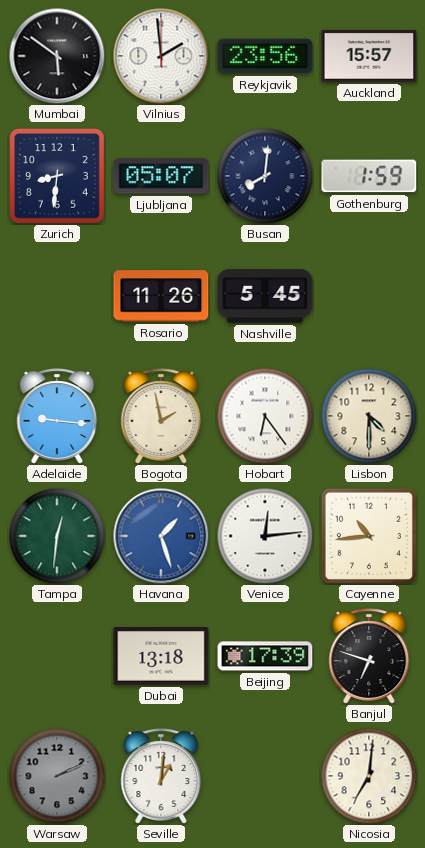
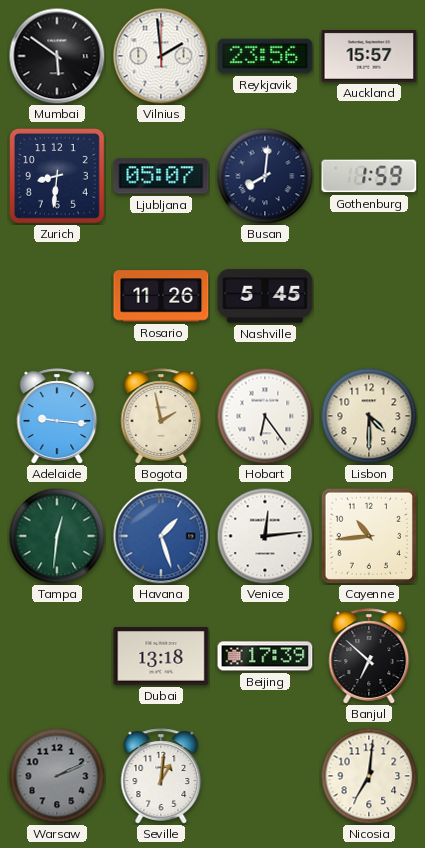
Banjul: 6:48 -> 6:52
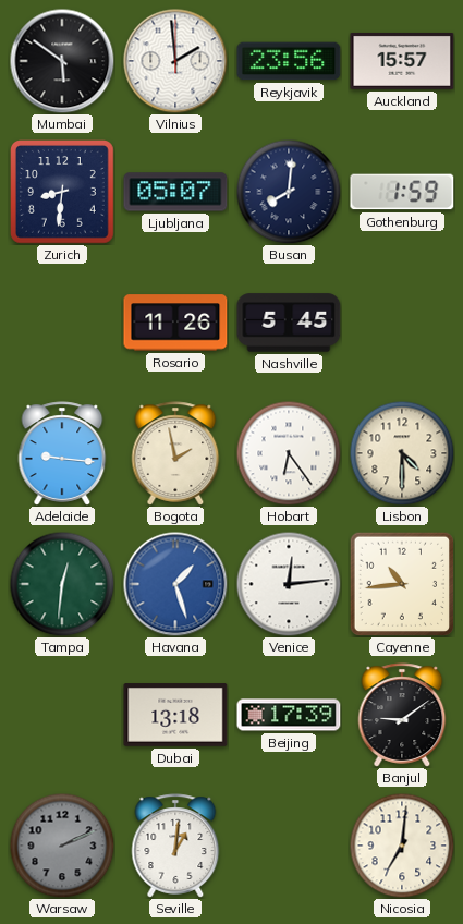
Banjul: 6:52 -> 9:09
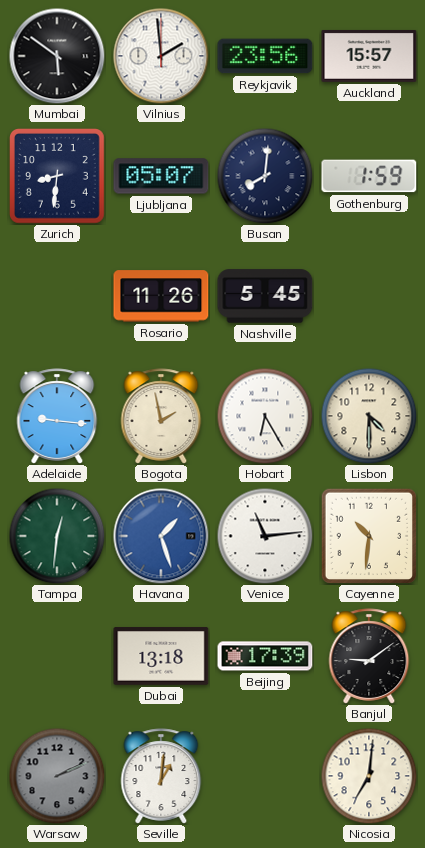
Hobart: 6:24 -> 6:25
Venice: 12:14 -> 11:14
Cayenne: 10:44 -> 10:31
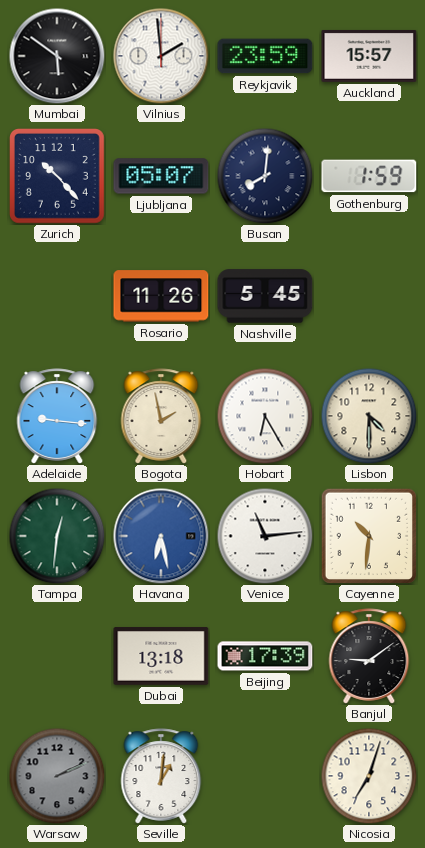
Reykjavik: 23:56 -> 23:59
Zurich: 8:31 -> 10:23
Havana: 1:27 -> 6:28
Nicosia: 7:01 -> 7:03
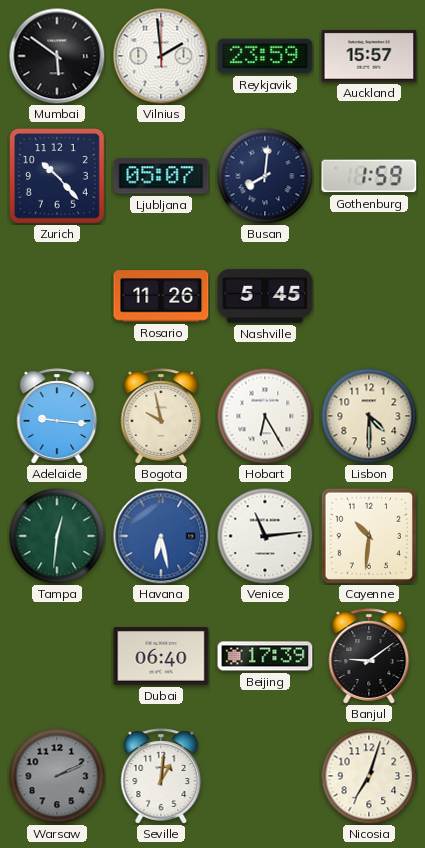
Bogota: 1:58 -> 9:58
Dubai: 13:18 -> 06:40
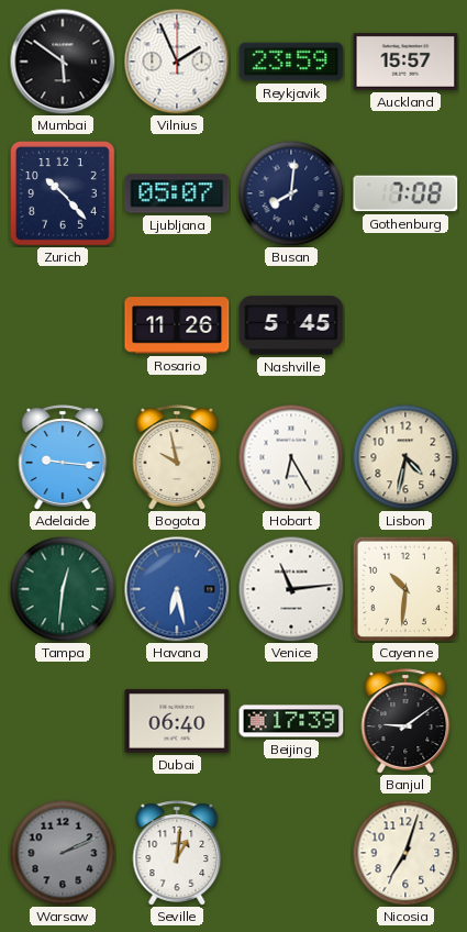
Vilnius: 1:59 -> 1:56
Gothenburg: 1:59 -> 7:08
Lisbon: 4:30 -> 4:32
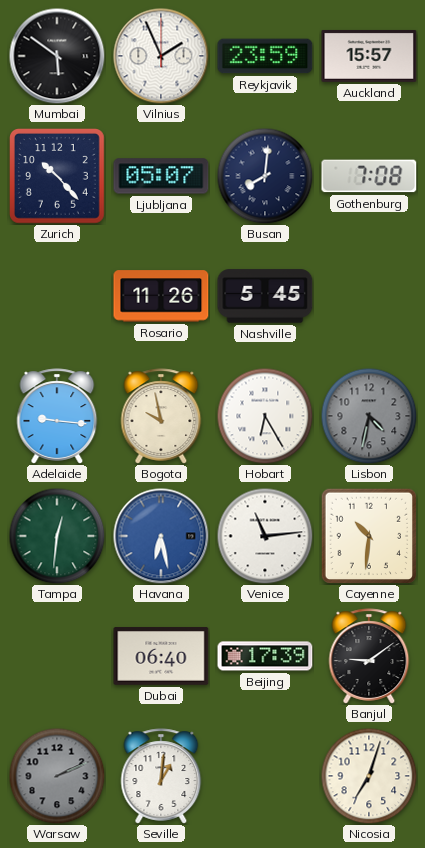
Lisbon dial: cream -> grey
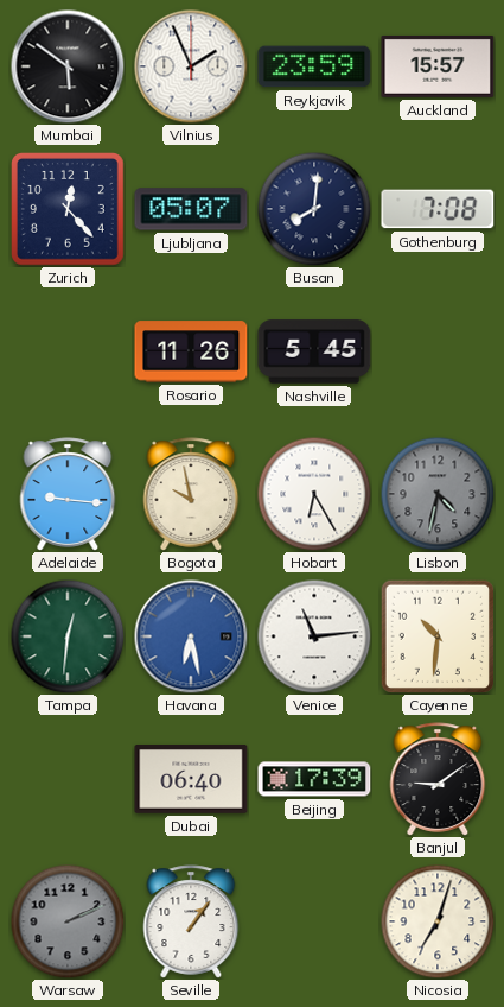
Zurich: 10:23 -> 12:23
Seville: 1:01 -> 1:06
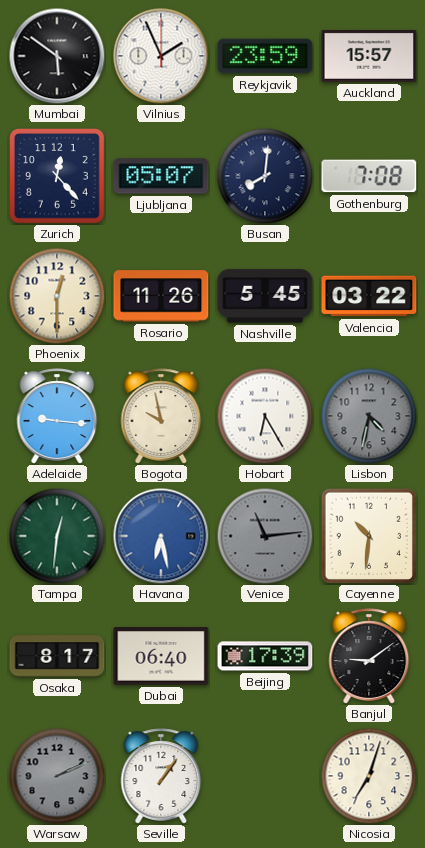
Phoenix: none -> 12:30
Valencia: none -> 03:22
Venice dial: white -> grey
Osaka: none -> 8:17
